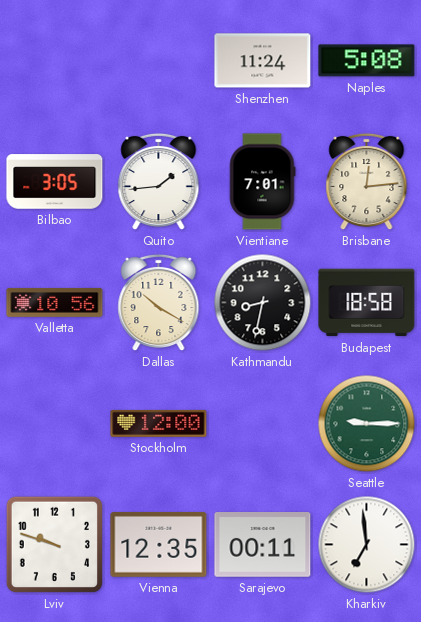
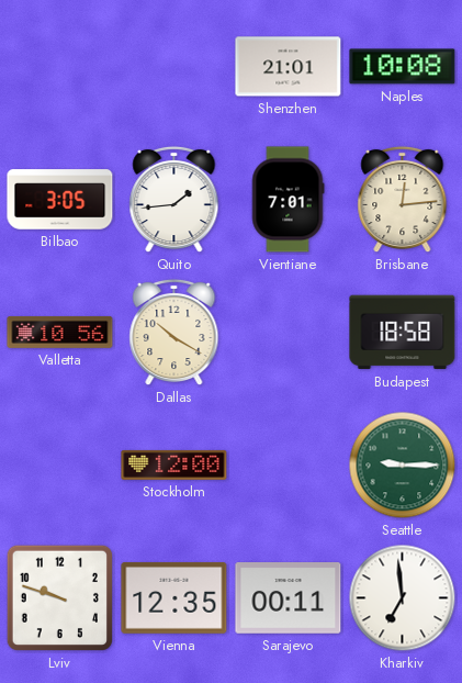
Shenzhen: 11:24 -> 21:01
Naples: 5:08 -> 10:08
Kathmandu: 8:32 -> none
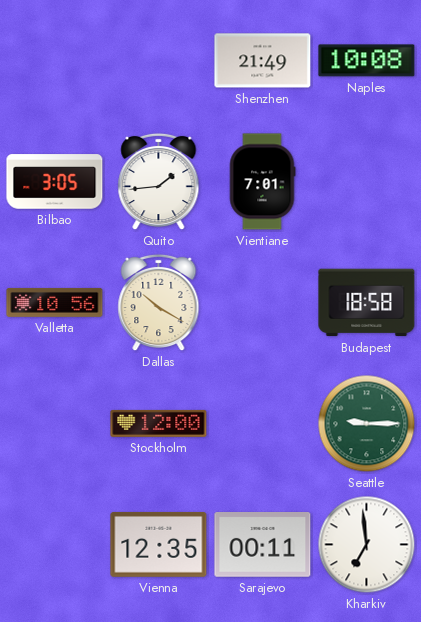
Shenzhen: 21:01 -> 21:49
Brisbane: 12:14 -> none
Lviv: 9:48 -> none
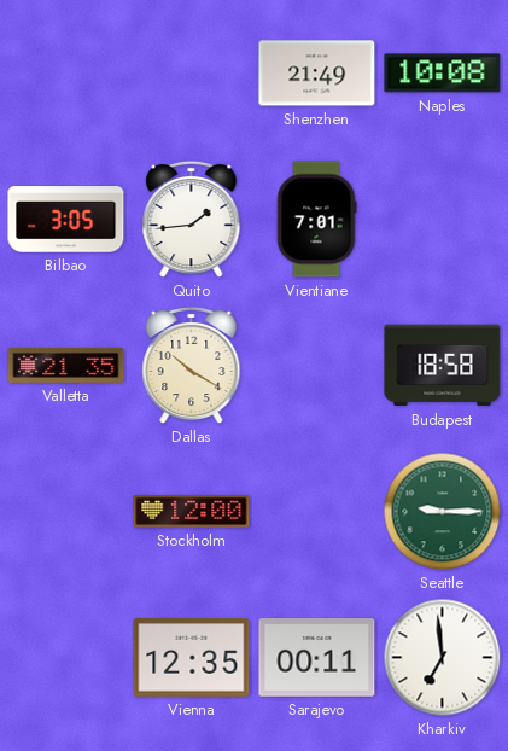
Valletta: 10:56 -> 21:35
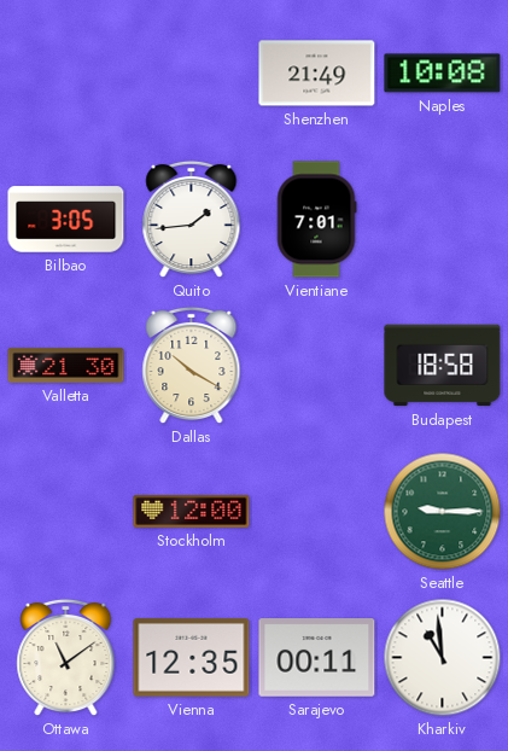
Valletta: 21:35 -> 21:30
Ottawa: none -> 11:09
Kharkiv: 6:59 -> 10:59
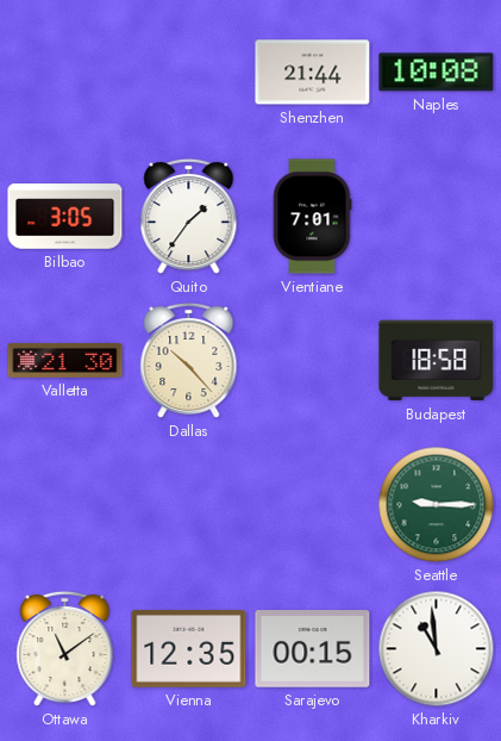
Shenzhen: 21:49 -> 21:44
Quito: 1:44 -> 1:36
Dallas: 10:20 -> 10:23
Stockholm: 12:00 -> none
Sarajevo: 00:11 -> 00:15
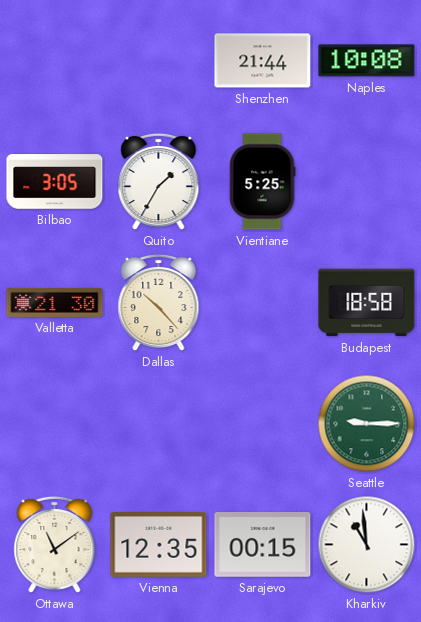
Quito: 1:36 -> 1:35
Vientiane: 7:01 -> 5:25
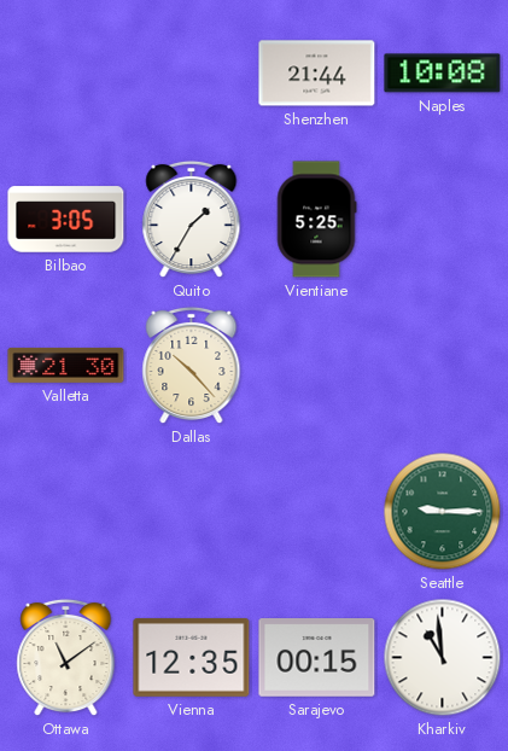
Budapest: 18:58 -> none
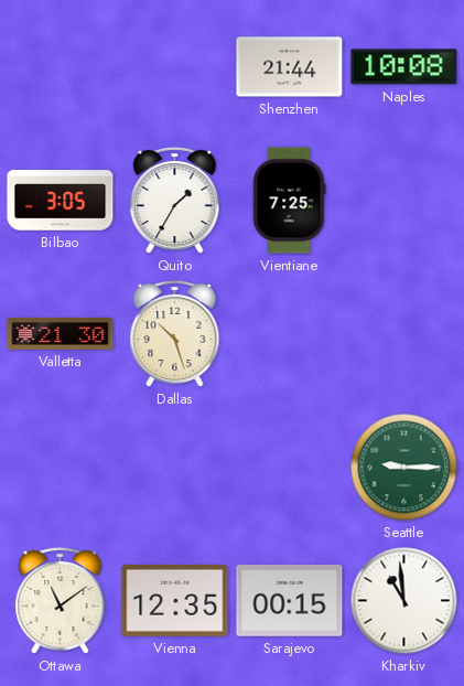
Vientiane: 5:25 -> 7:25
Dallas: 10:23 -> 10:27
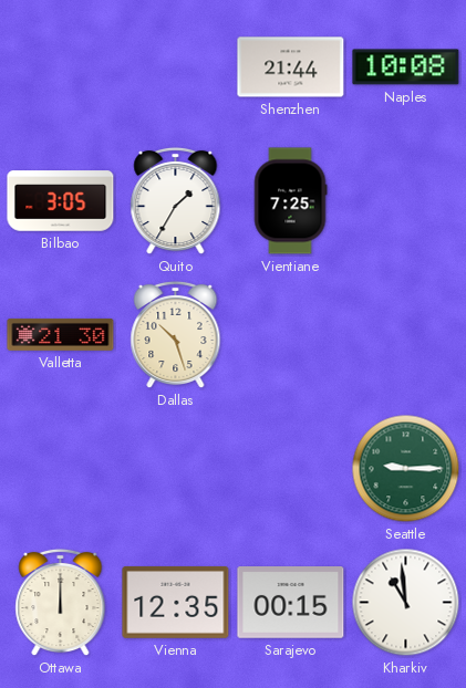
Ottawa: 11:09 -> 12:00
